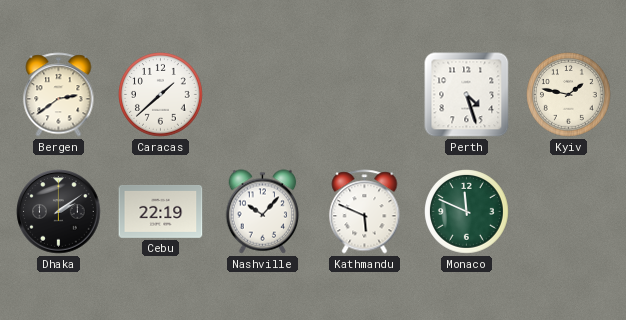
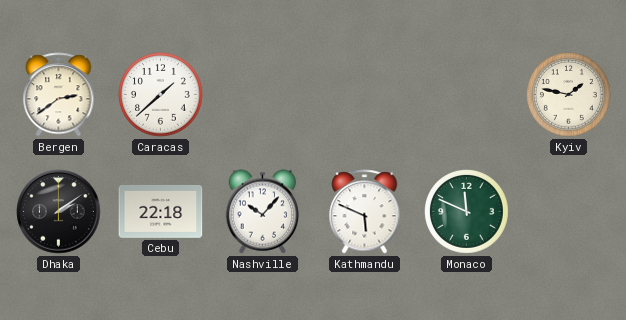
Perth: 4:27 -> none
Cebu: 22:19 -> 22:18
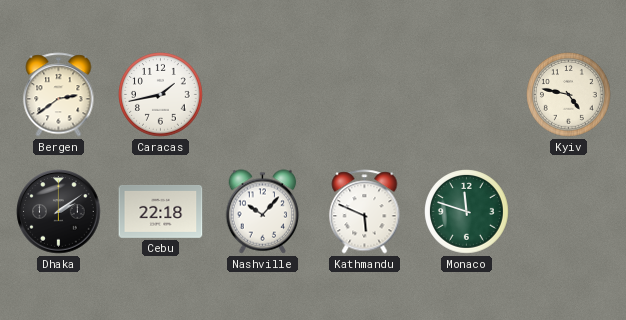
Caracas: 1:38 -> 1:43
Kyiv: 1:47 -> 4:47
Monaco: 11:49 -> 11:48
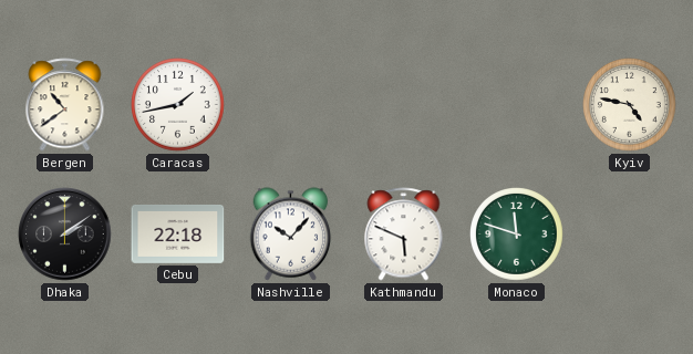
Bergen: 2:39 -> 10:39
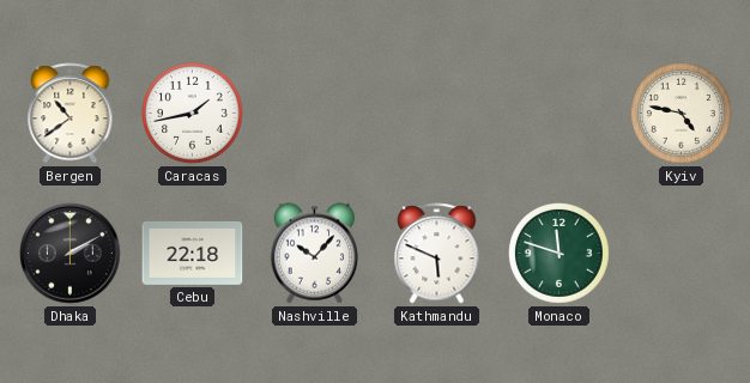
Dhaka: 2:09 -> 2:10
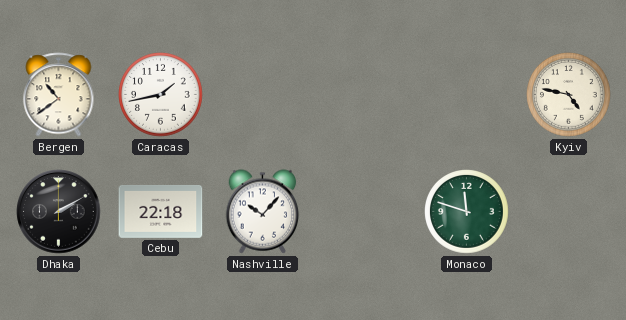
Kathmandu: 5:49 -> none
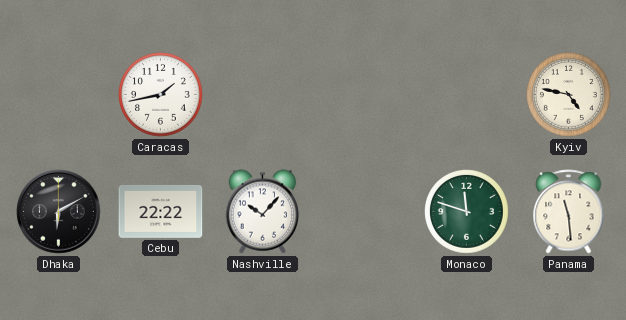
Bergen: 10:39 -> none
Dhaka: 2:10 -> 6:10
Cebu: 22:18 -> 22:22
Panama: none -> 11:29
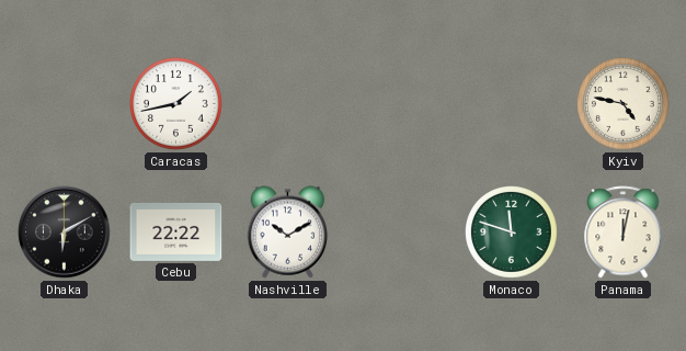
Nashville: 10:07 -> 10:10
Panama: 11:29 -> 12:02
